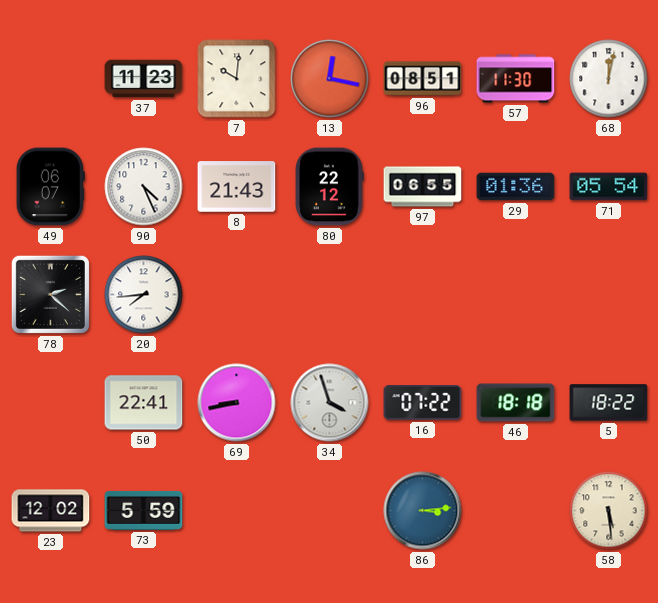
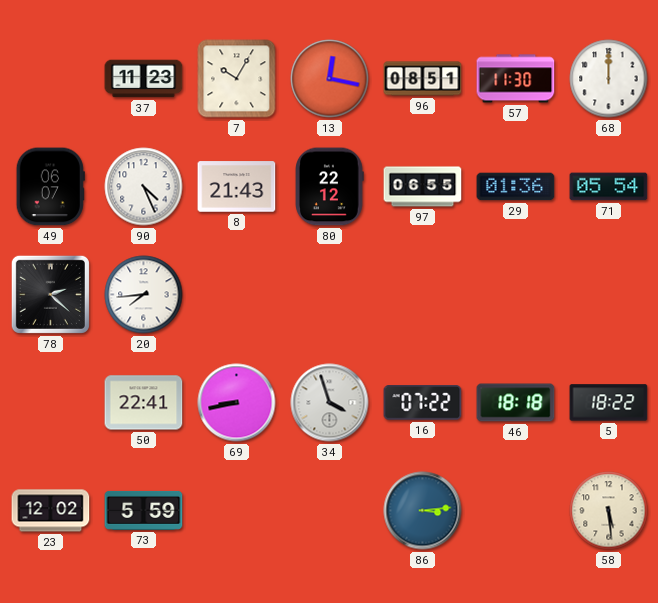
7: 10:01 -> 10:05
68: 12:02 -> 12:00
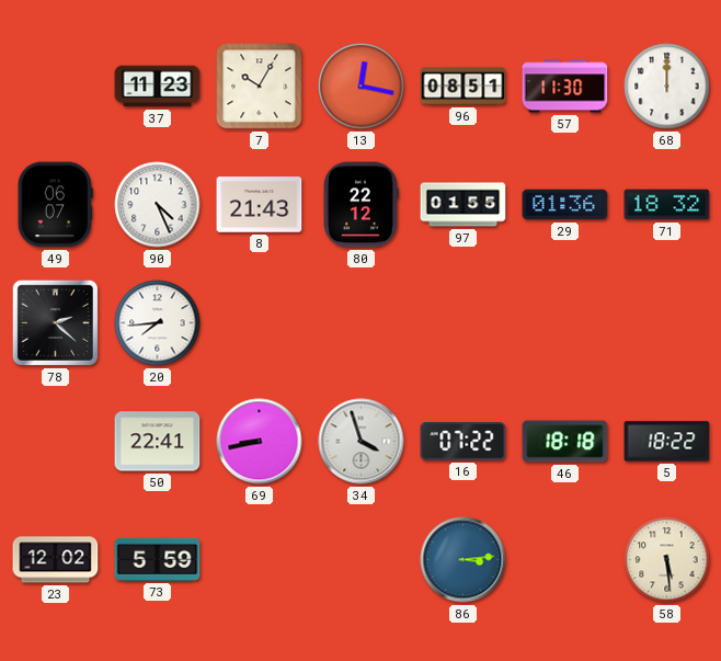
97: 06:55 -> 01:55
71: 05:54 -> 18:32
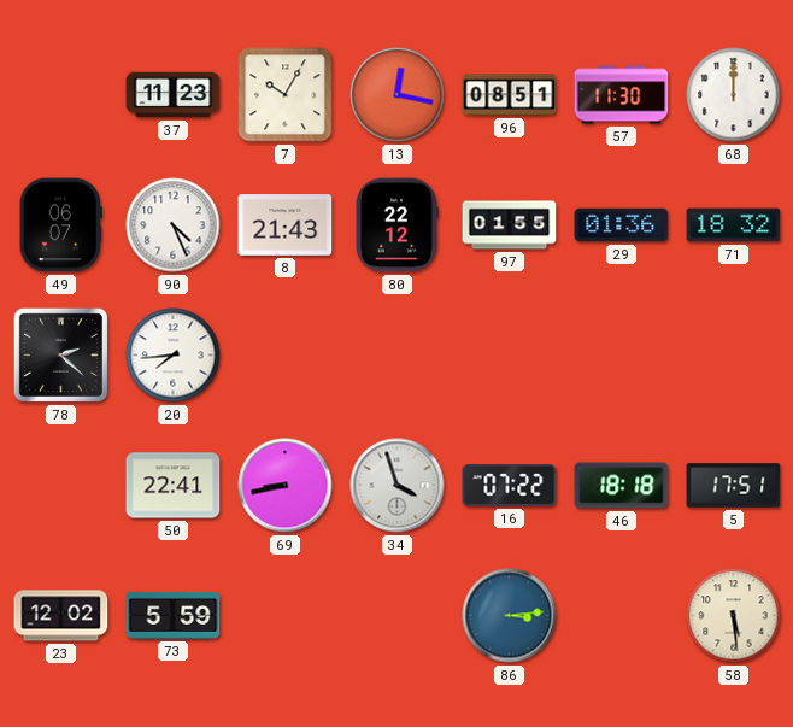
5: 18:22 -> 17:51
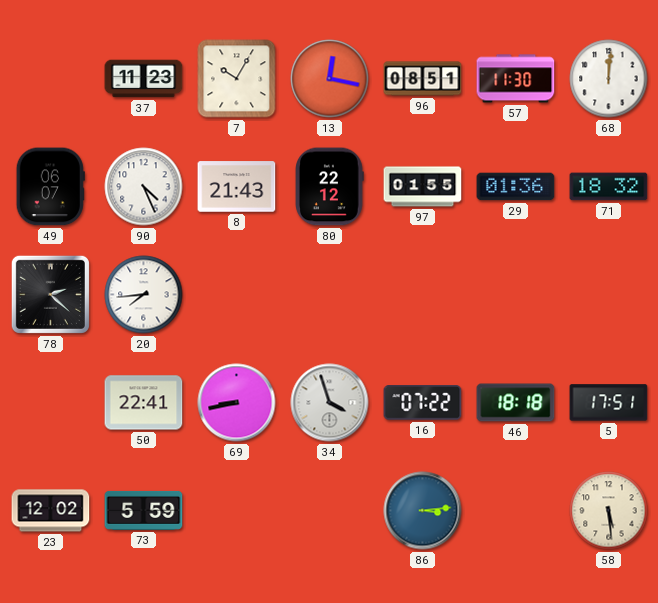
68: 12:00 -> 12:01
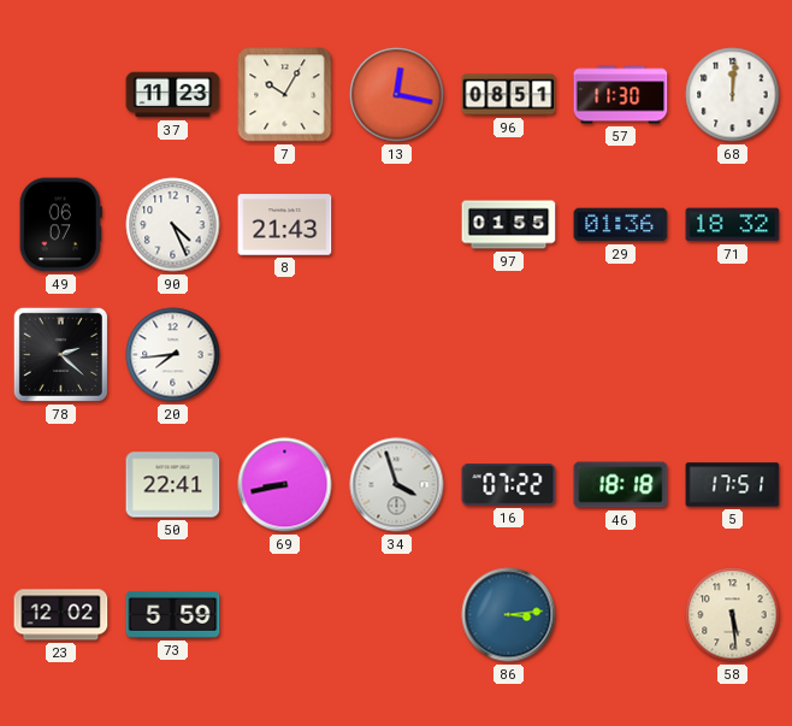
80: 22:12 -> none
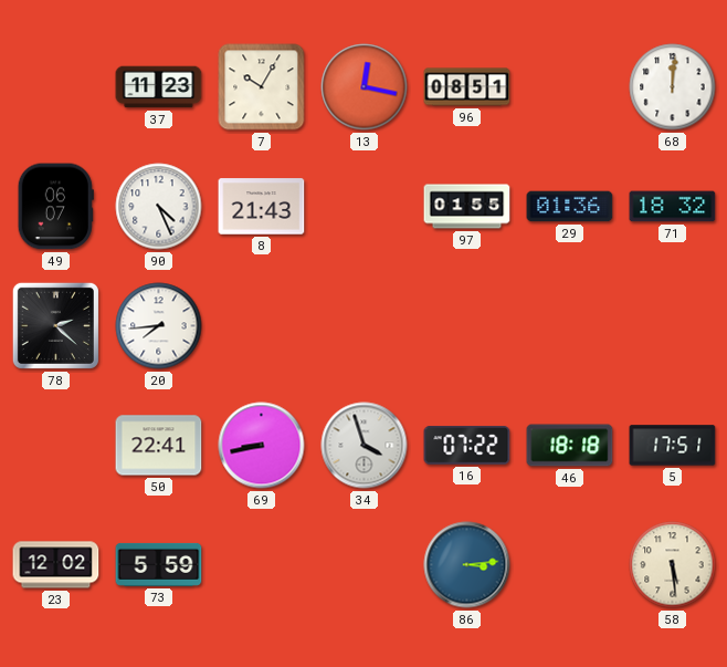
57: 11:30 -> none
